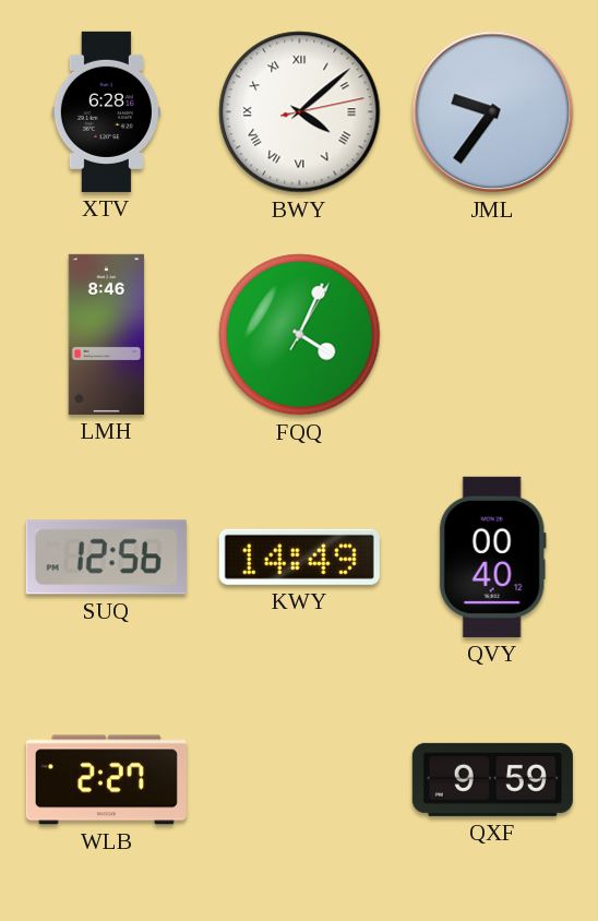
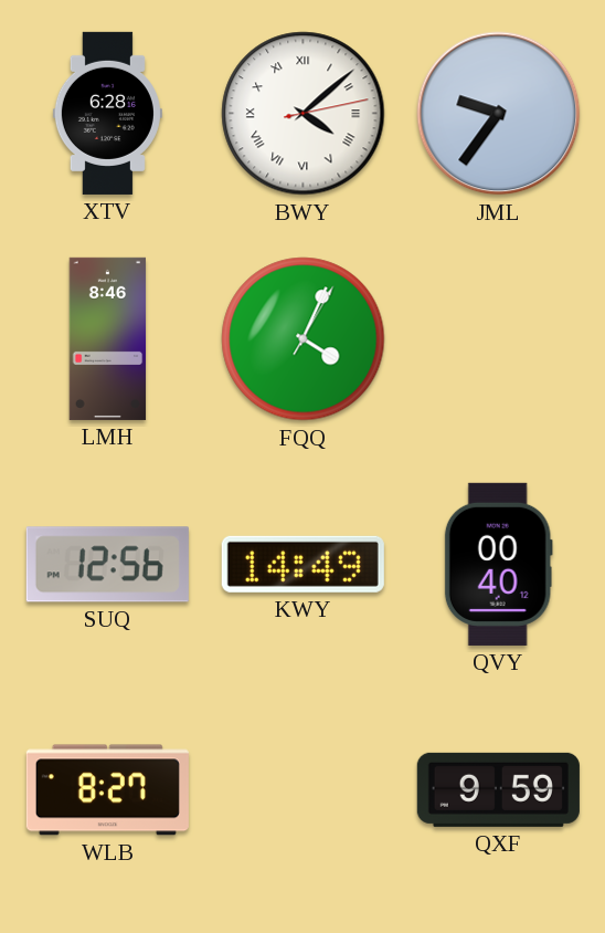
WLB: 2:27 -> 8:27
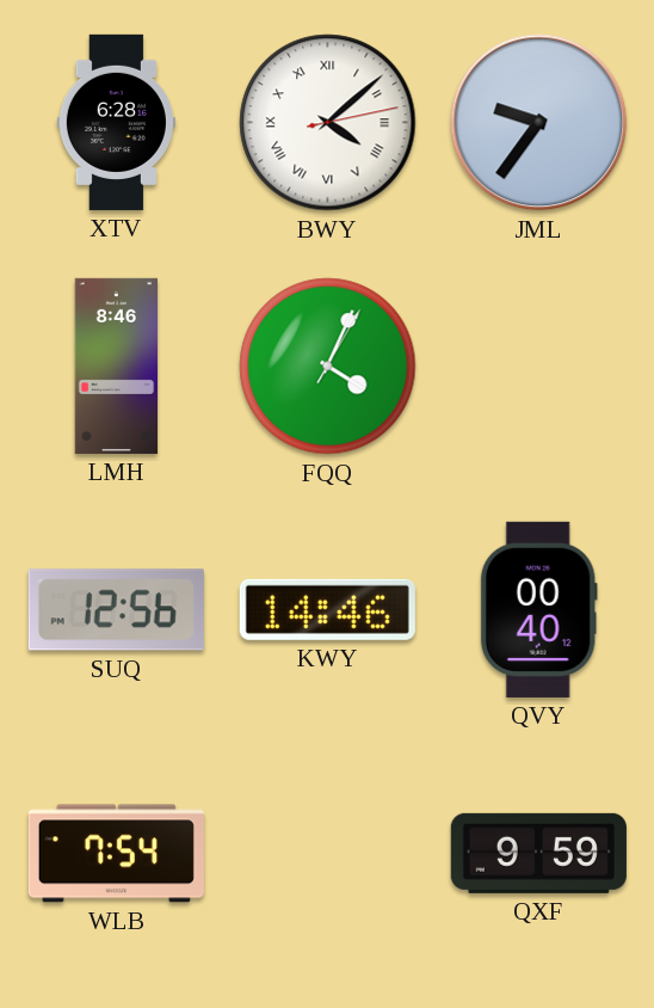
KWY: 14:49 -> 14:46
WLB: 8:27 -> 7:54
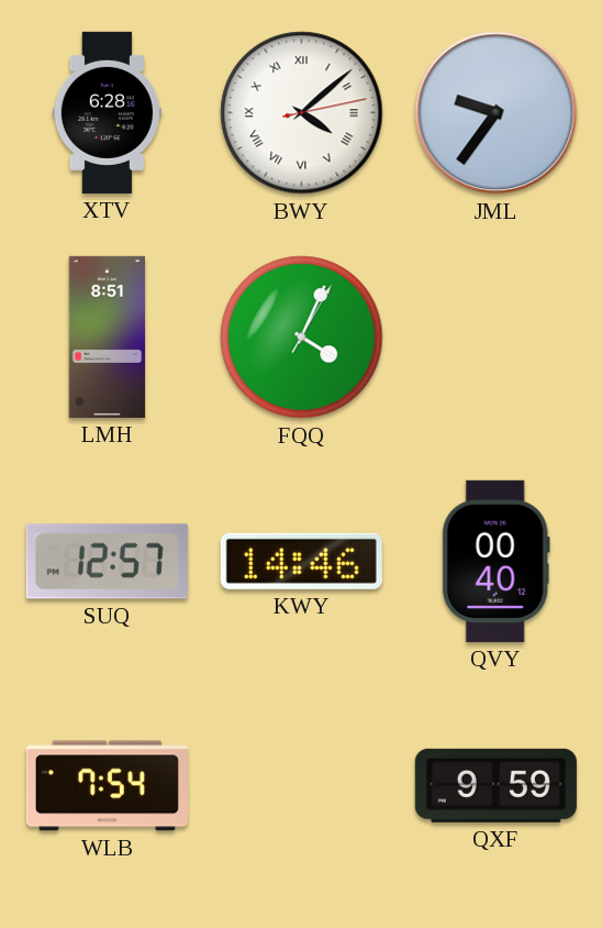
LMH: 8:46 -> 8:51
SUQ: 12:56 -> 12:57
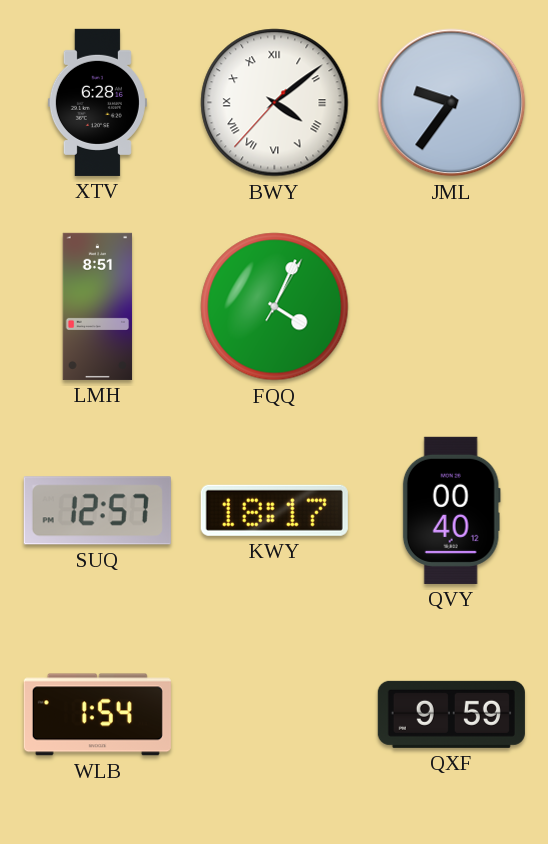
BWY: 4:08:13 -> 4:08:37
KWY: 14:46 -> 18:17
WLB: 7:54 -> 1:54
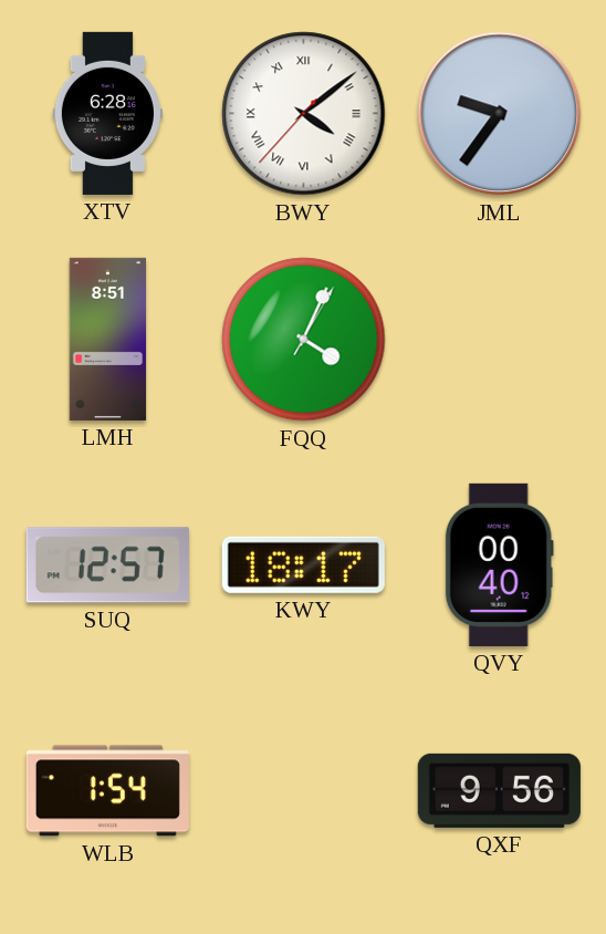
QXF: 9:59 -> 9:56
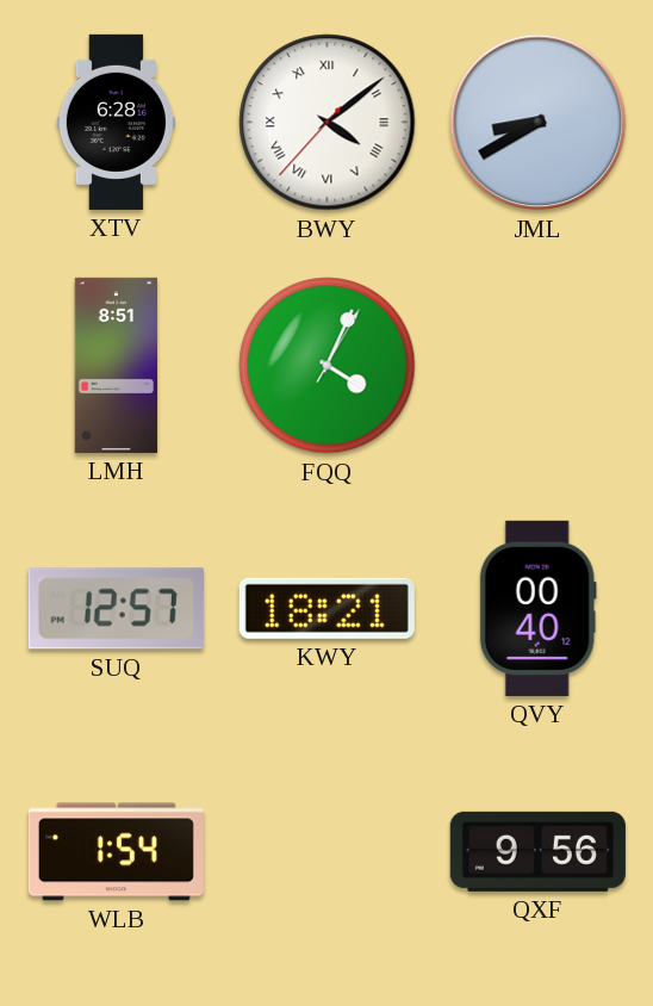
JML: 9:36 -> 8:40
KWY: 18:17 -> 18:21
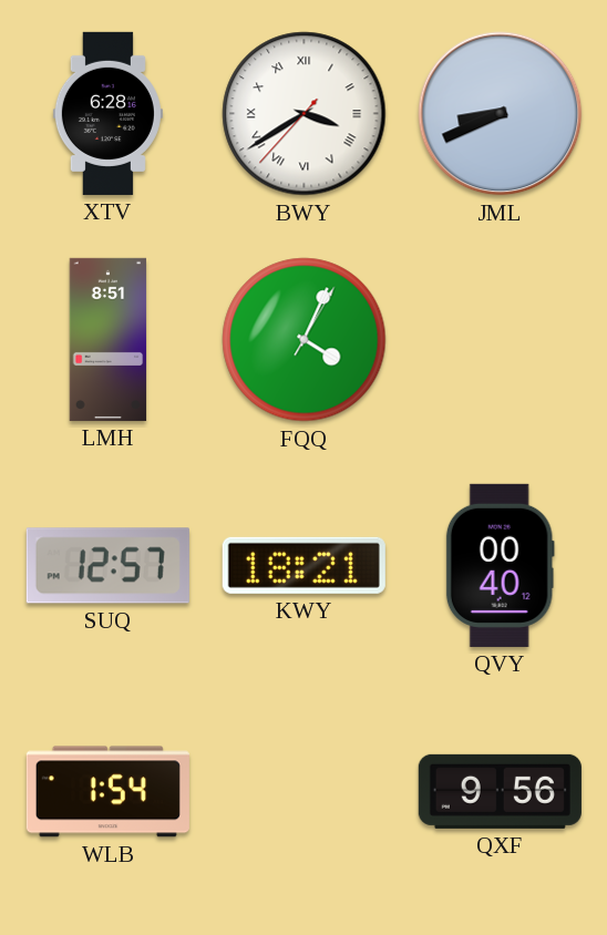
BWY: 4:08 -> 3:39
JML: 8:40 -> 8:41
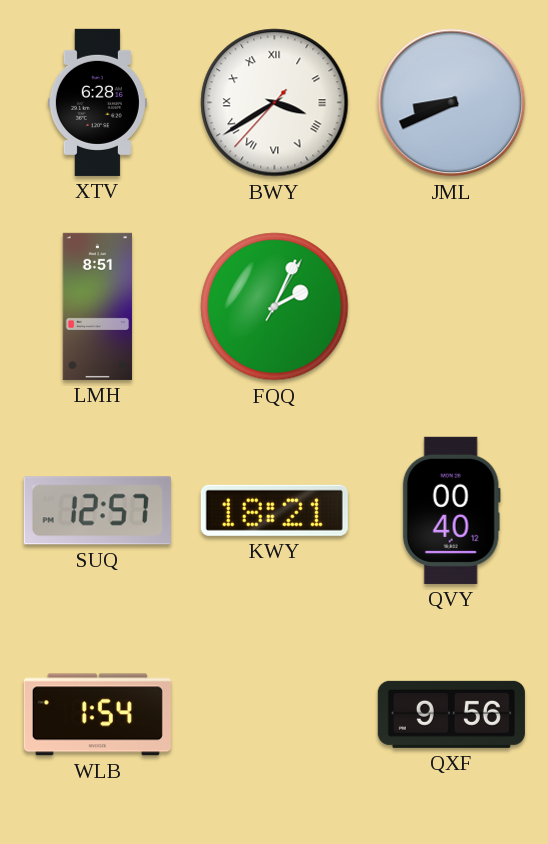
FQQ: 4:04 -> 2:04
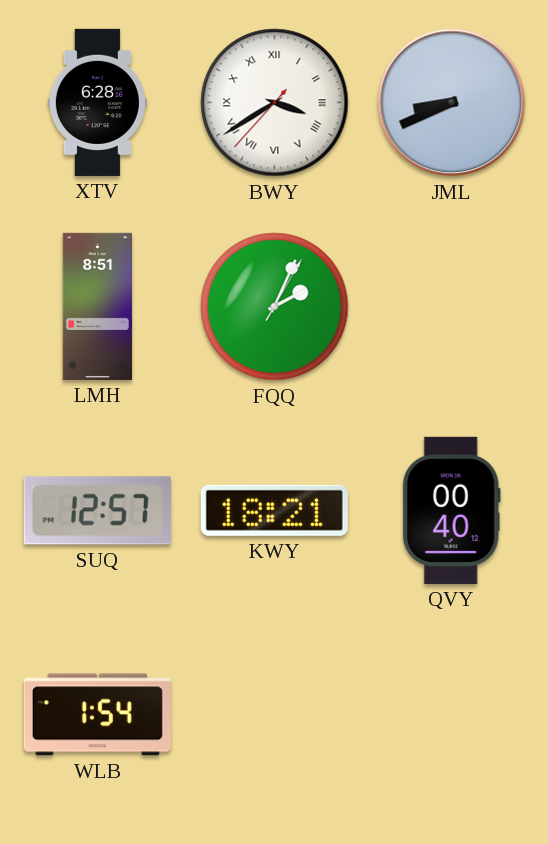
QXF: 9:56 -> none
